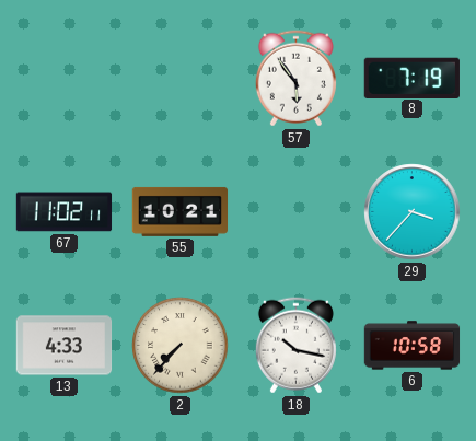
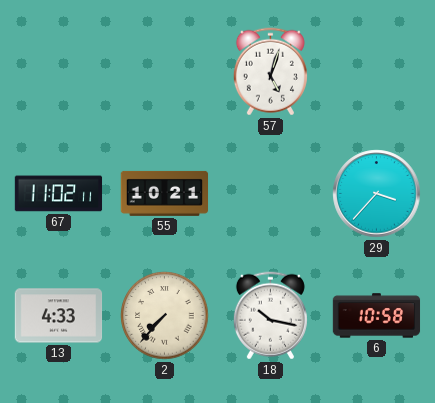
57: 5:54 -> 5:03
8: 7:19 -> none
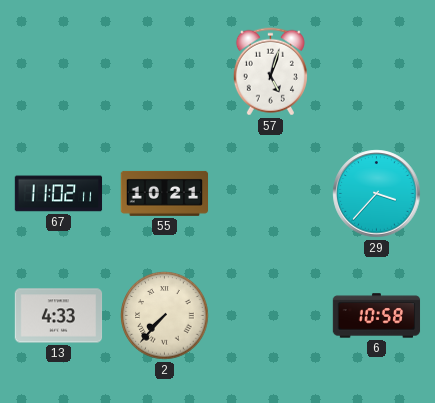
18: 10:17 -> none
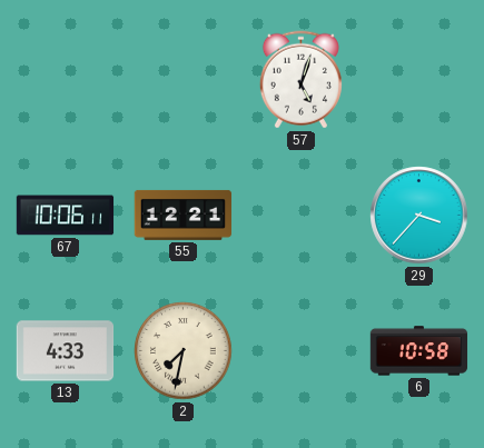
67: 11:02 -> 10:06
55: 10:21 -> 12:21
2: 7:37 -> 7:32
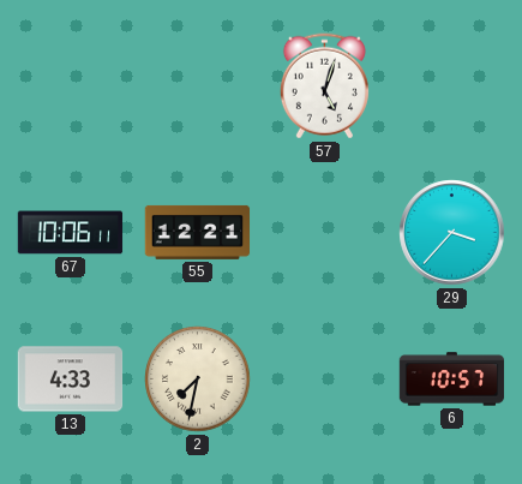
6: 10:58 -> 10:57
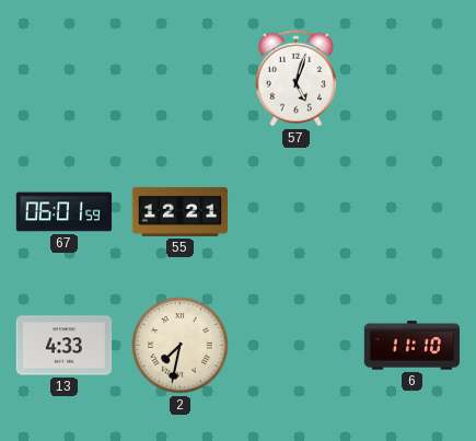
67: 10:06 -> 06:01
29: 3:37 -> none
6: 10:57 -> 11:10
